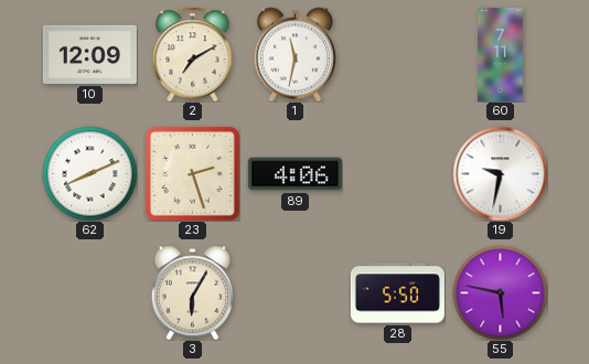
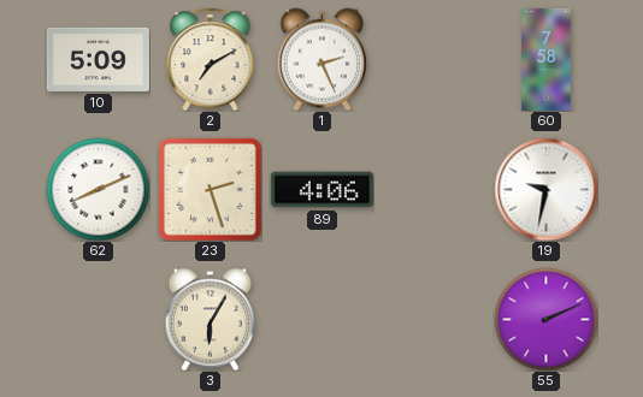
10: 12:09 -> 5:09
1: 11:32 -> 2:26
60: 7:11 -> 7:58
28: 5:50 -> none
55: 5:47 -> 2:11
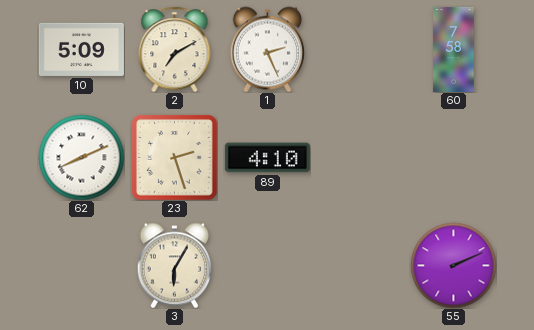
89: 4:06 -> 4:10
19: 9:32 -> none
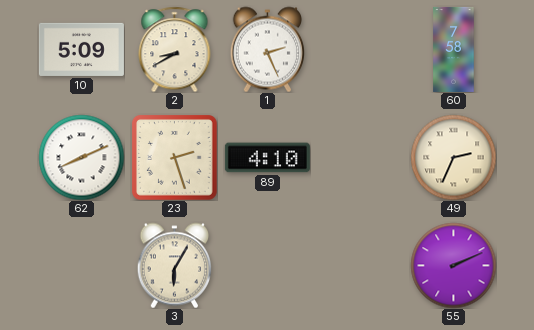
2: 7:10 -> 8:40
49: none -> 2:34
